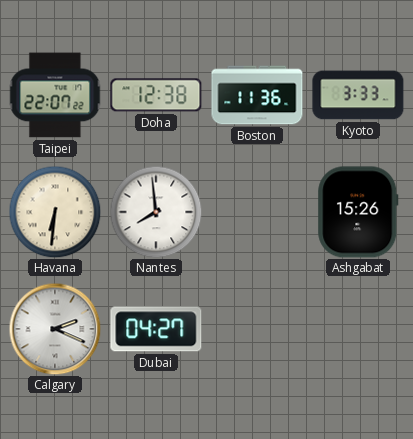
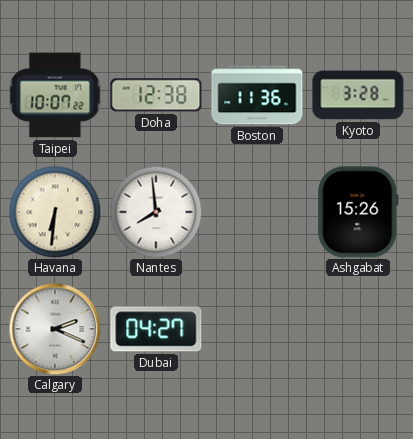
Taipei: 22:07 -> 10:07
Kyoto: 3:33 -> 3:28
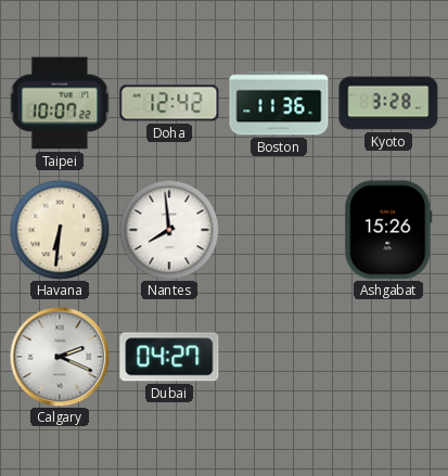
Doha: 12:38 -> 12:42
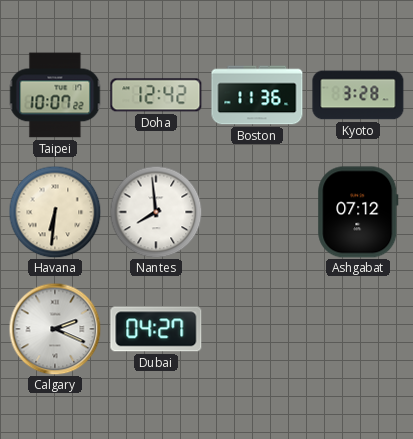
Ashgabat: 15:26 -> 07:12
